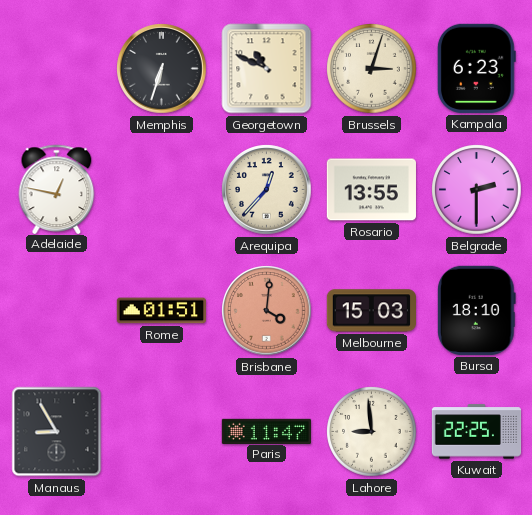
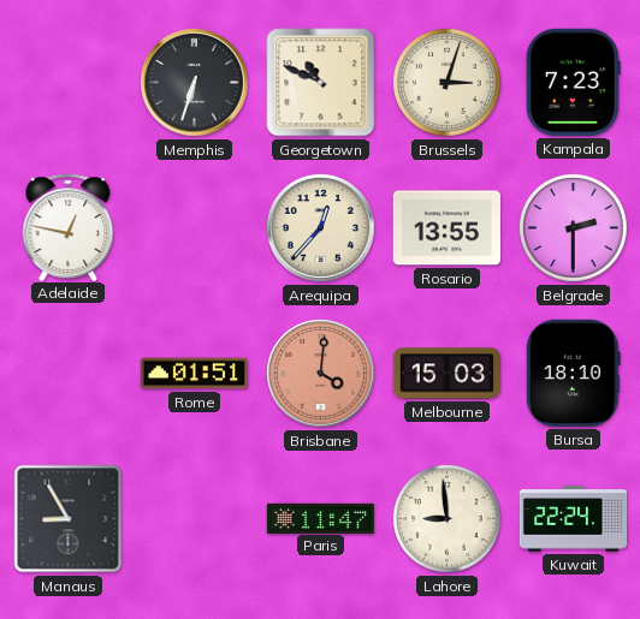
Kampala: 6:23 -> 7:23
Kuwait: 22:25 -> 22:24
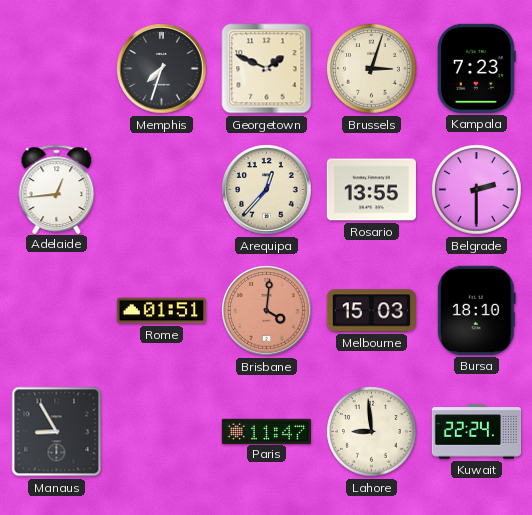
Memphis: 6:33 -> 7:33
Georgetown: 10:49 -> 1:49
Adelaide: 12:47 -> 12:44
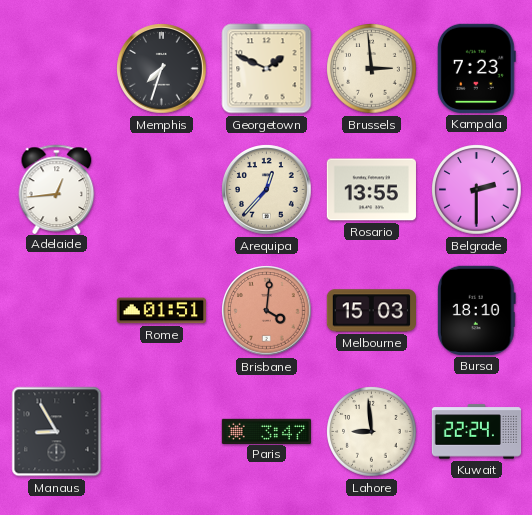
Brussels: 3:03 -> 2:59
Paris: 11:47 -> 3:47
